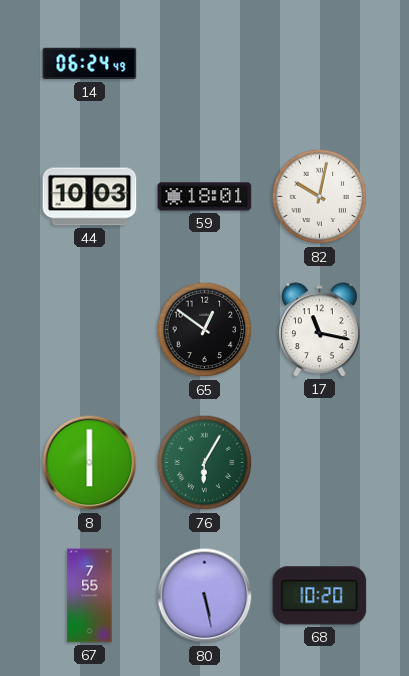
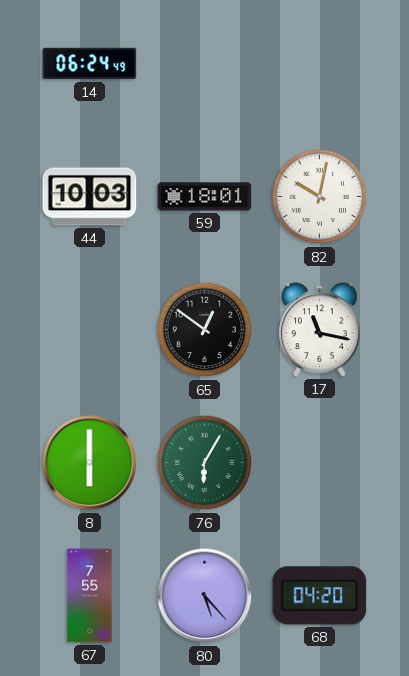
80: 5:28 -> 5:23
68: 10:20 -> 04:20
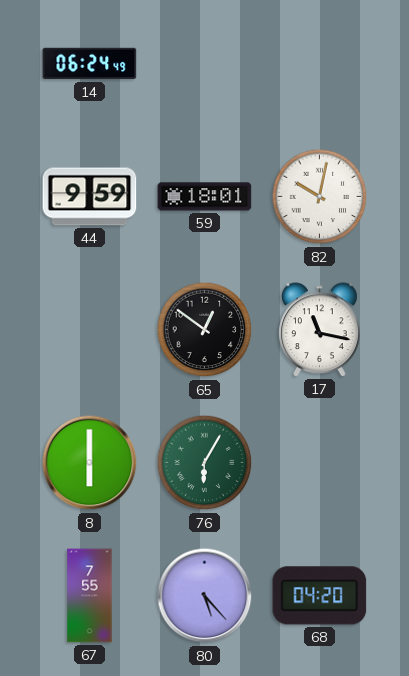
44: 10:03 -> 9:59
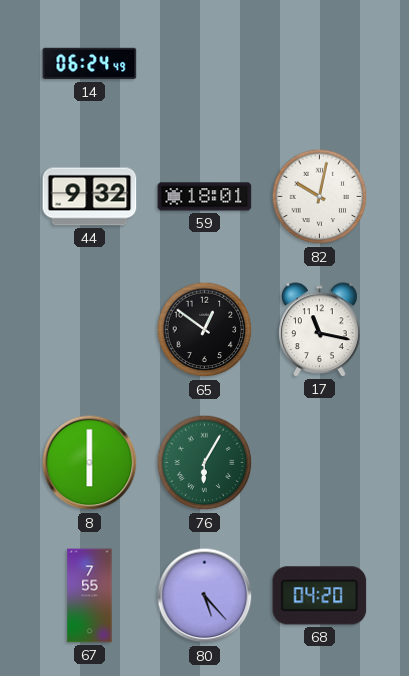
44: 9:59 -> 9:32
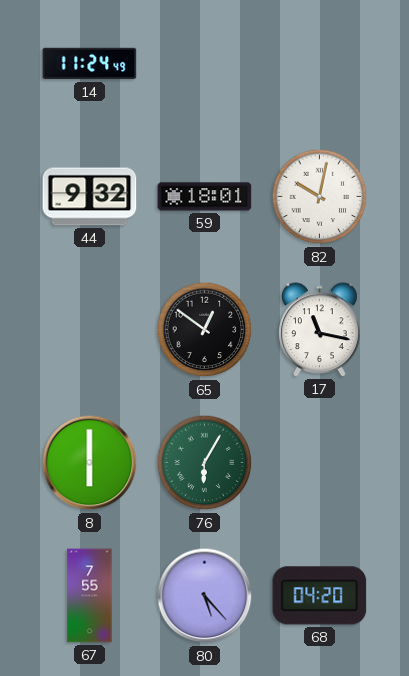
14: 06:24 -> 11:24
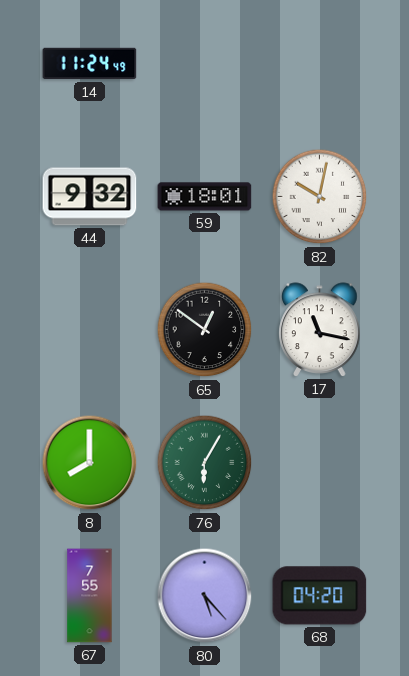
8: 6:00 -> 8:00
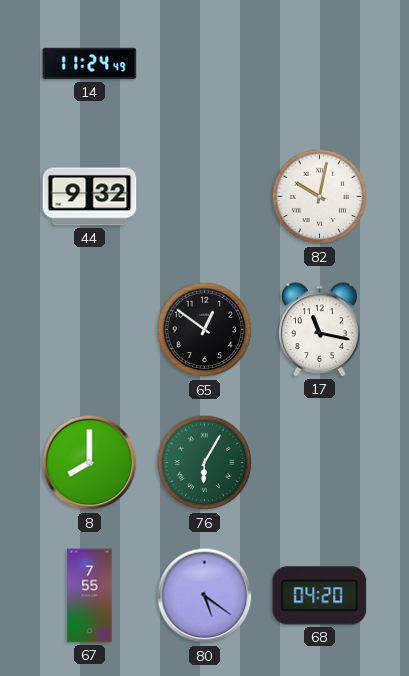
59: 18:01 -> none
80: 5:23 -> 5:21
